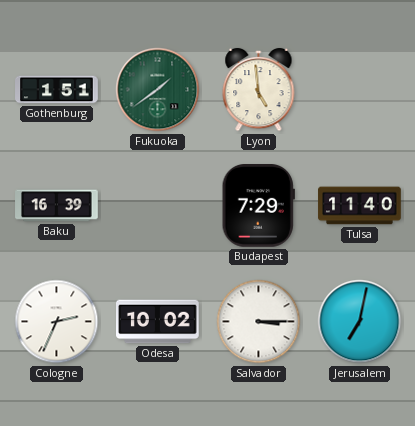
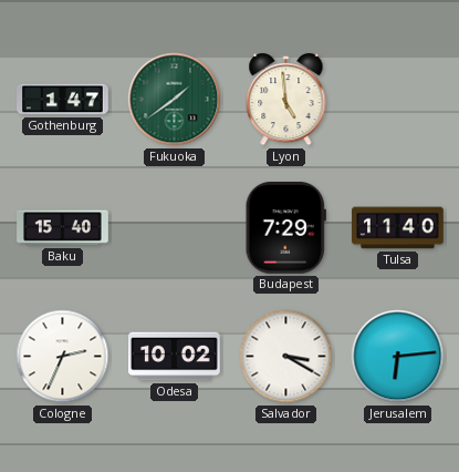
Gothenburg: 1:51 -> 1:47
Baku: 16:39 -> 15:40
Salvador: 3:15 -> 3:20
Jerusalem: 7:02 -> 6:14
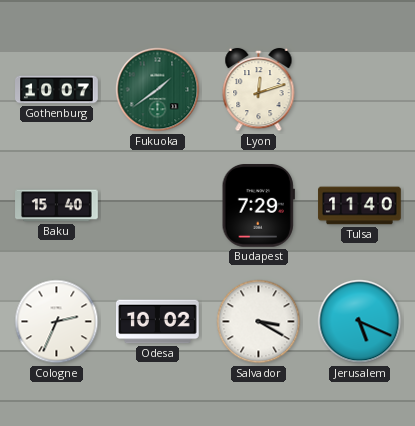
Gothenburg: 1:47 -> 10:07
Lyon: 4:59 -> 12:12
Jerusalem: 6:14 -> 5:19
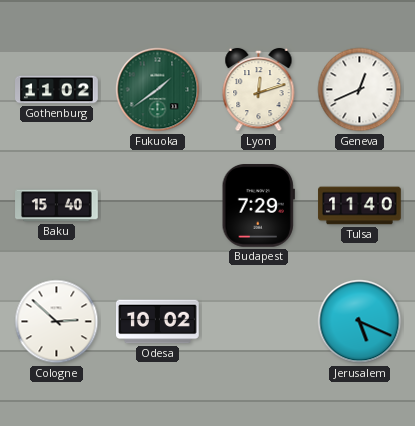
Gothenburg: 10:07 -> 11:02
Geneva: none -> 12:41
Cologne: 2:34 -> 2:52
Salvador: 3:20 -> none
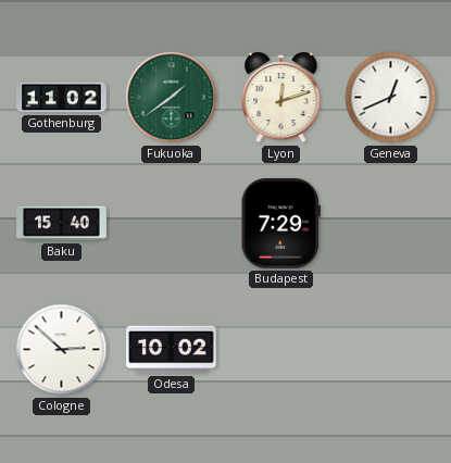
Tulsa: 11:40 -> none
Jerusalem: 5:19 -> none
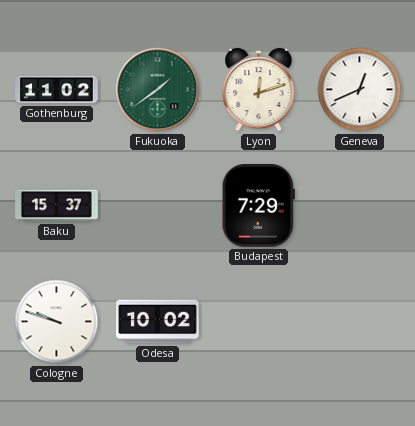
Baku: 15:40 -> 15:37
Cologne: 2:52 -> 9:48
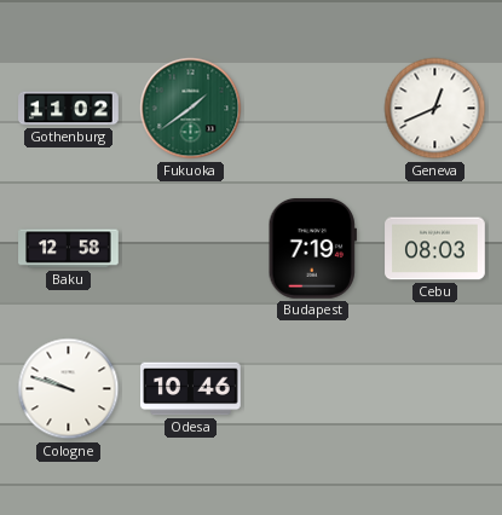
Lyon: 12:12 -> none
Baku: 15:37 -> 12:58
Budapest: 7:29 -> 7:19
Cebu: none -> 08:03
Odesa: 10:02 -> 10:46
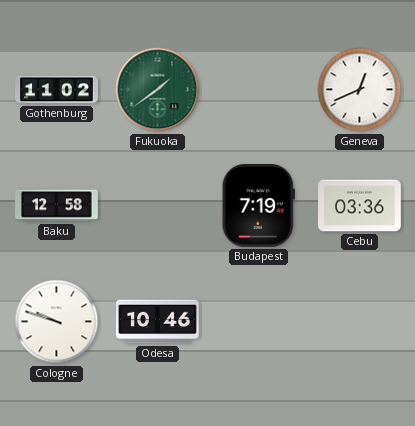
Cebu: 08:03 -> 03:36
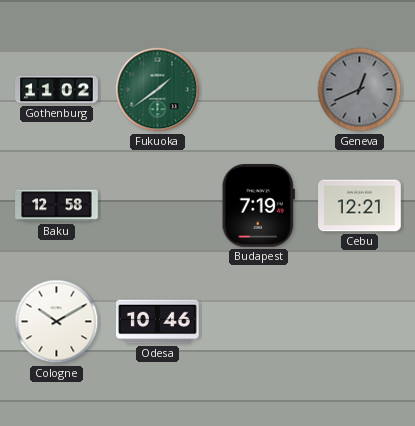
Geneva dial: white -> grey
Cebu: 03:36 -> 12:21
Cologne: 9:48 -> 10:10
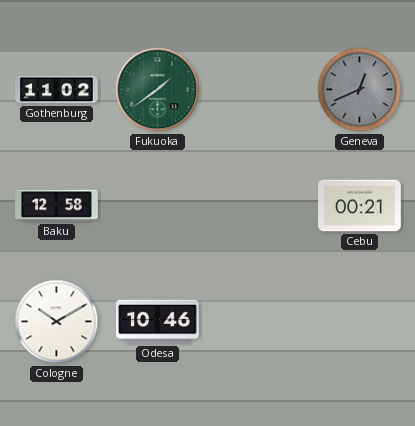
Budapest: 7:19 -> none
Cebu: 12:21 -> 00:21
